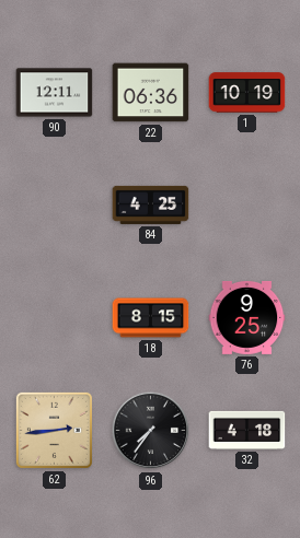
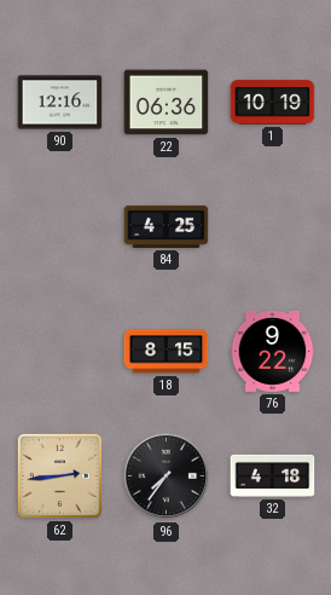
90: 12:11 -> 12:16
76: 9:25 -> 9:22
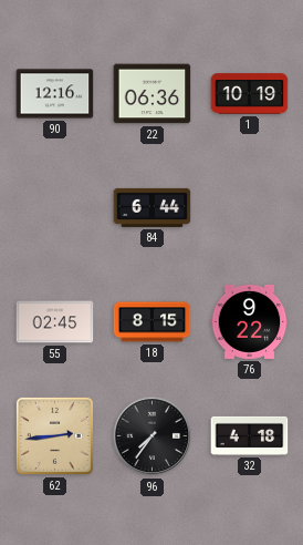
84: 4:25 -> 6:44
55: none -> 02:45
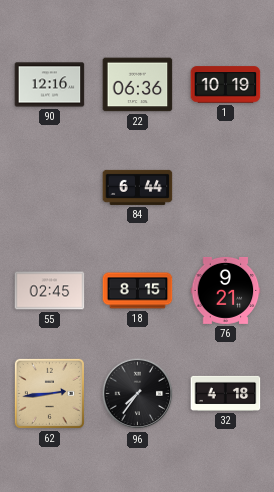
76: 9:22 -> 9:21
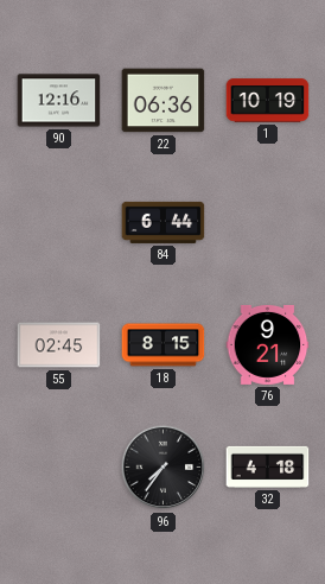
62: 2:44 -> none
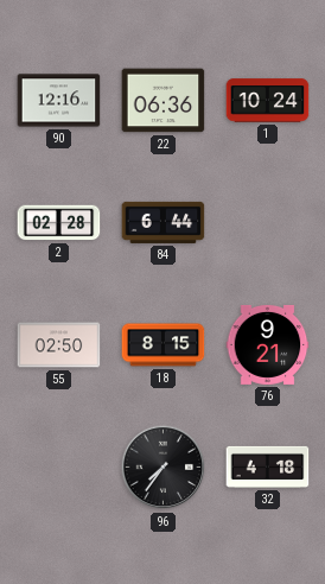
1: 10:19 -> 10:24
2: none -> 02:28
55: 02:45 -> 02:50
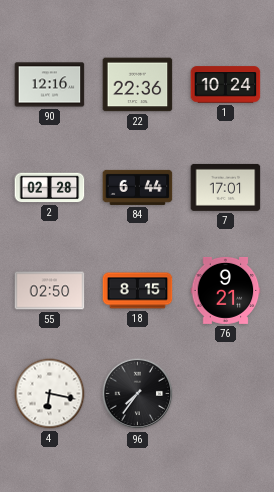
22: 06:36 -> 22:36
7: none -> 17:01
4: none -> 6:17
32: 4:18 -> none
